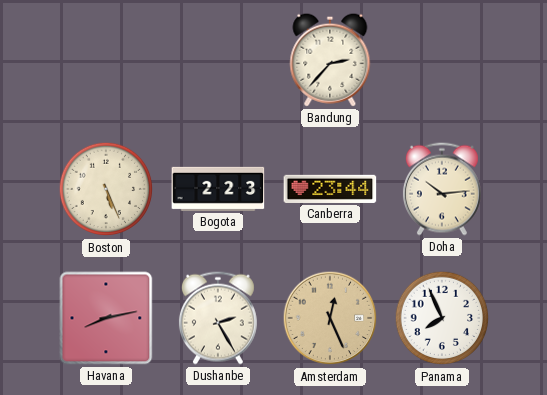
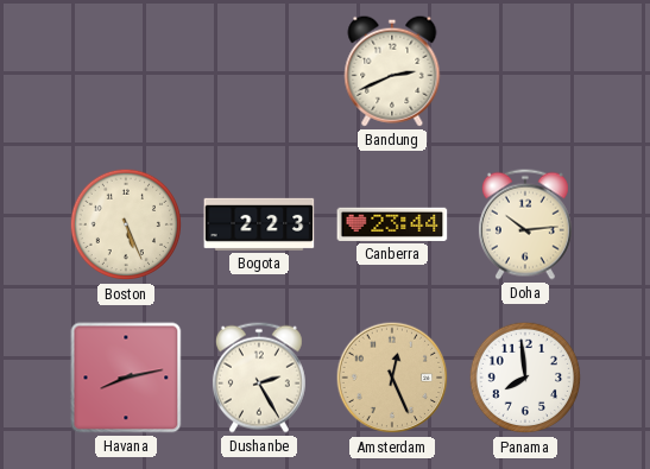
Bandung: 2:37 -> 2:41
Panama: 7:56 -> 7:59
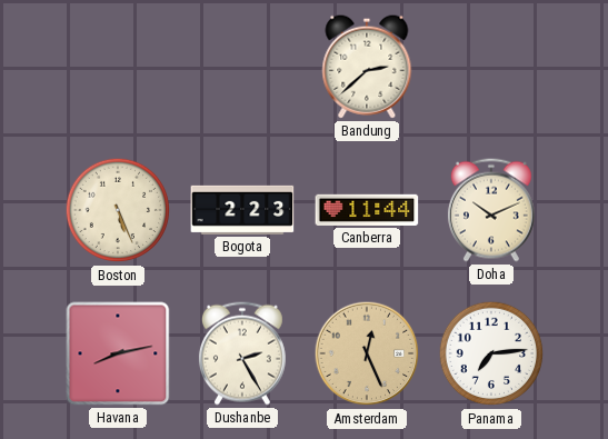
Bandung: 2:41 -> 2:38
Canberra: 23:44 -> 11:44
Doha: 10:14 -> 10:11
Panama: 7:59 -> 7:14
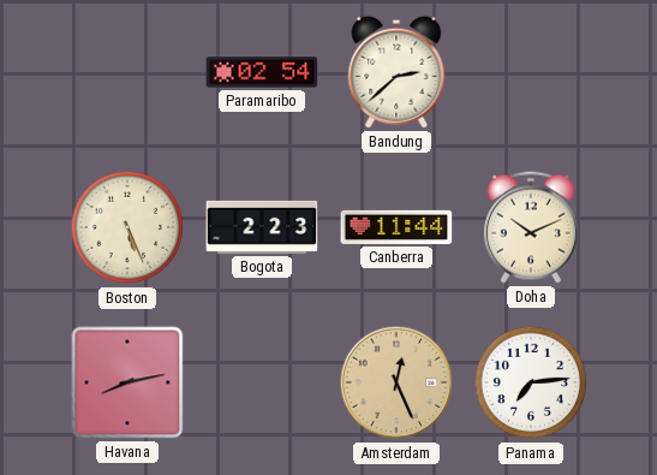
Paramaribo: none -> 02:54
Dushanbe: 2:25 -> none
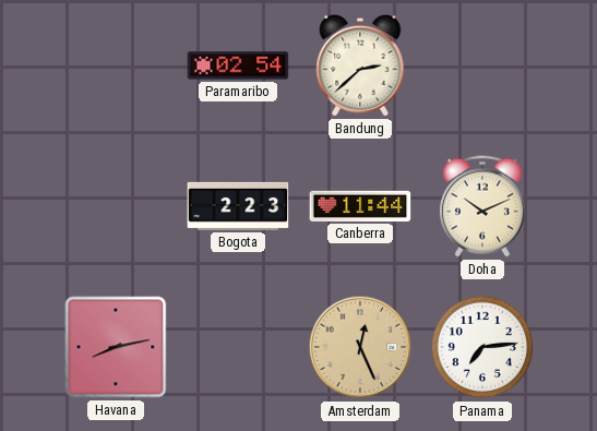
Boston: 5:26 -> none
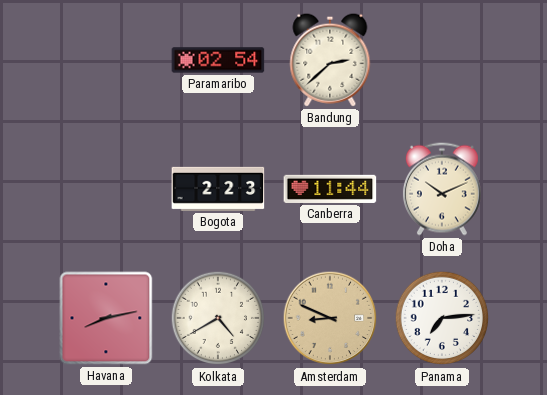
Kolkata: none -> 4:40
Amsterdam: 12:26 -> 8:49
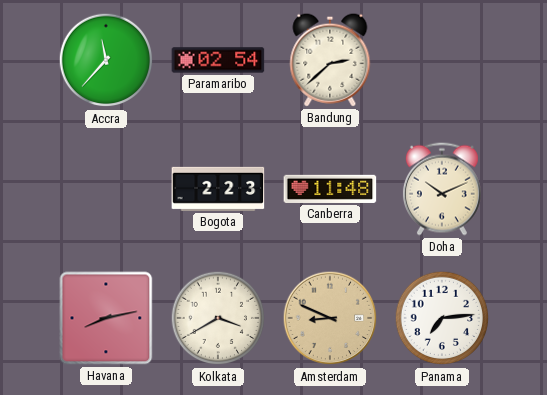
Accra: none -> 11:37
Canberra: 11:44 -> 11:48
Kolkata: 4:40 -> 3:40
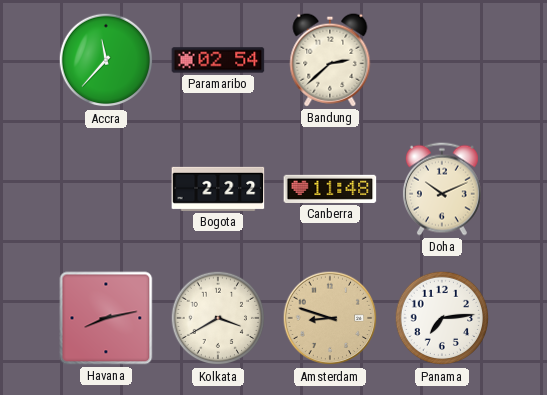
Bogota: 2:23 -> 2:22
Amsterdam: 8:49 -> 8:48
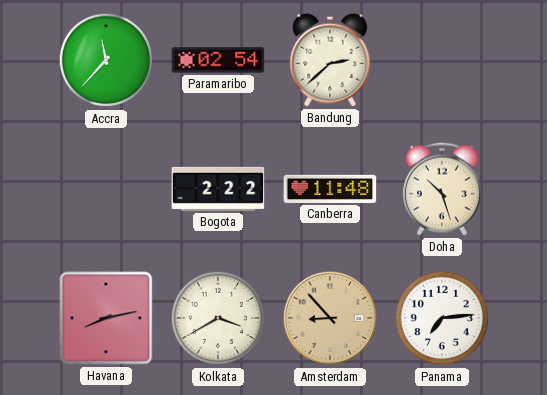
Doha: 10:11 -> 10:27
Amsterdam: 8:48 -> 8:53
